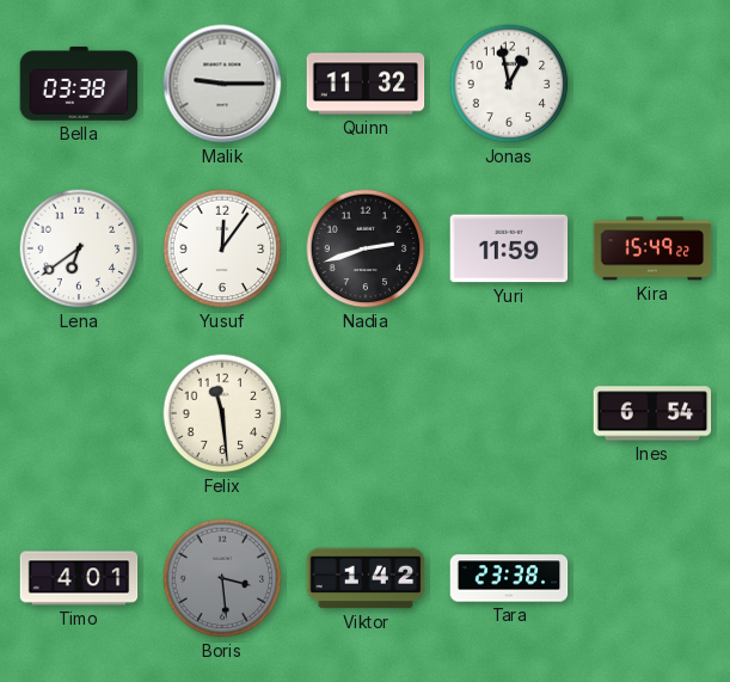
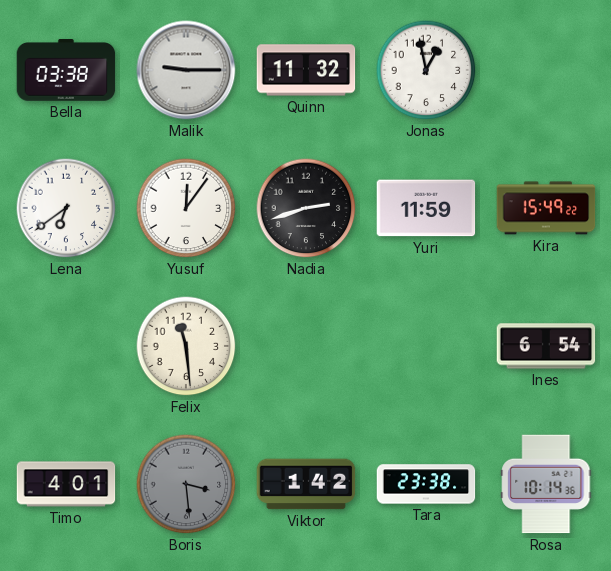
Rosa: none -> 10:14
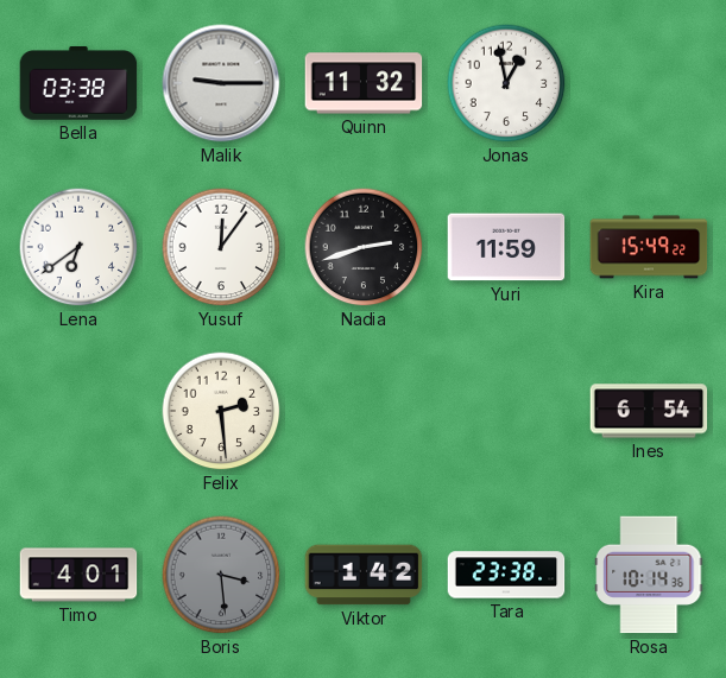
Felix: 11:29 -> 2:29
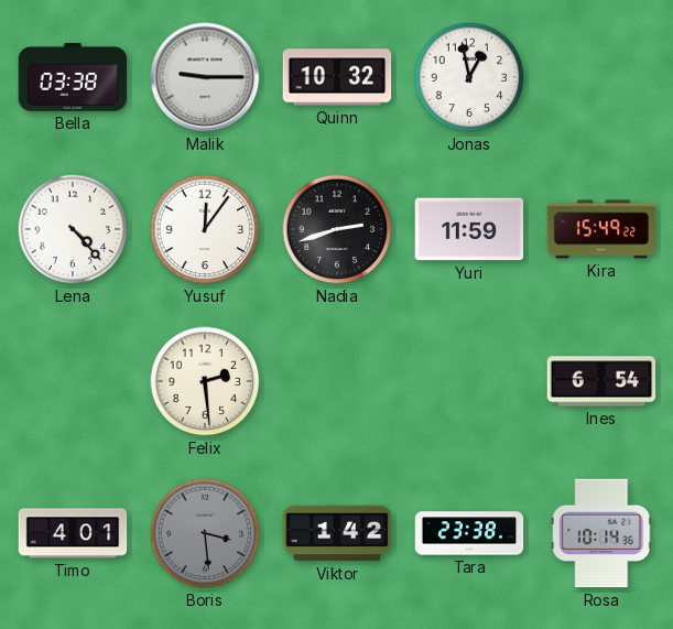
Quinn: 11:32 -> 10:32
Lena: 6:39 -> 4:23
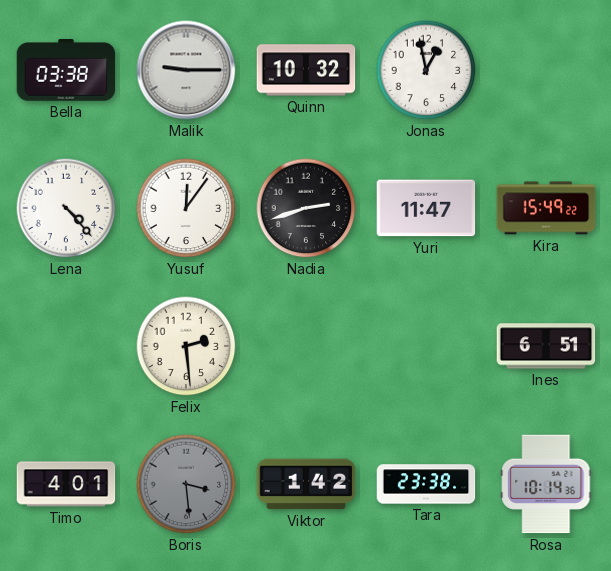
Yuri: 11:59 -> 11:47
Ines: 6:54 -> 6:51
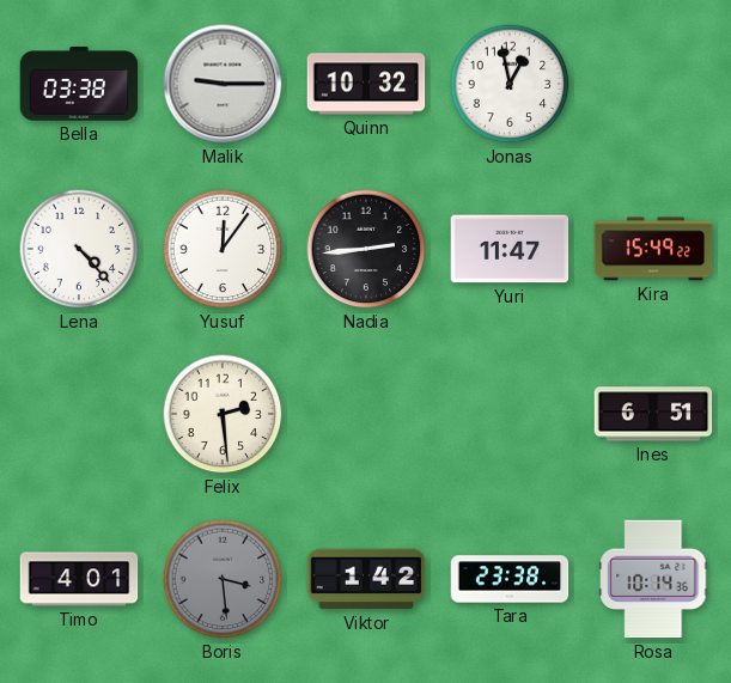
Nadia: 2:42 -> 2:44
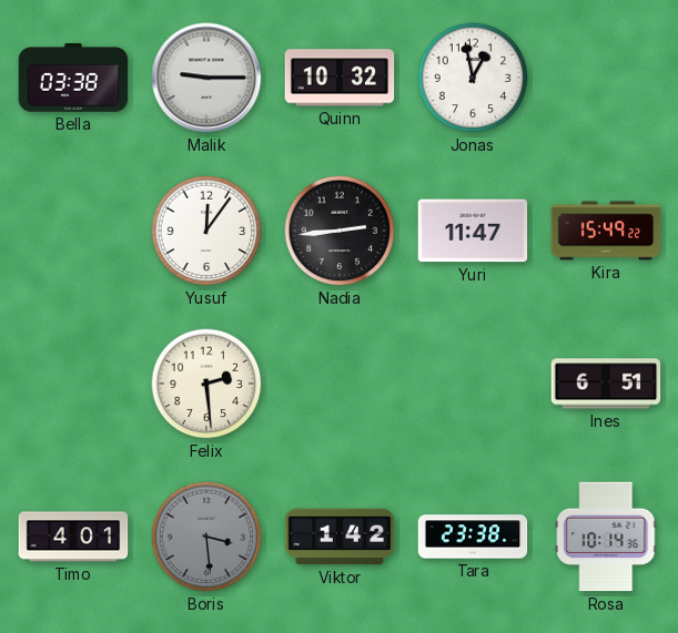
Lena: 4:23 -> none
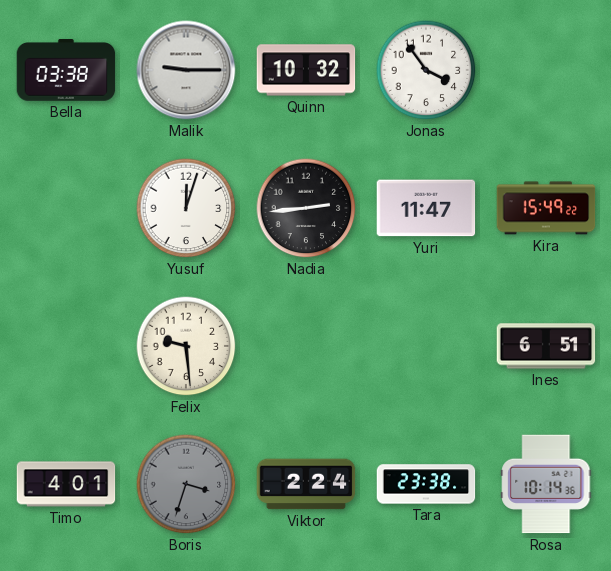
Jonas: 12:58 -> 3:54
Yusuf: 12:06 -> 12:03
Felix: 2:29 -> 9:29
Boris: 3:29 -> 3:33
Viktor: 1:42 -> 2:24
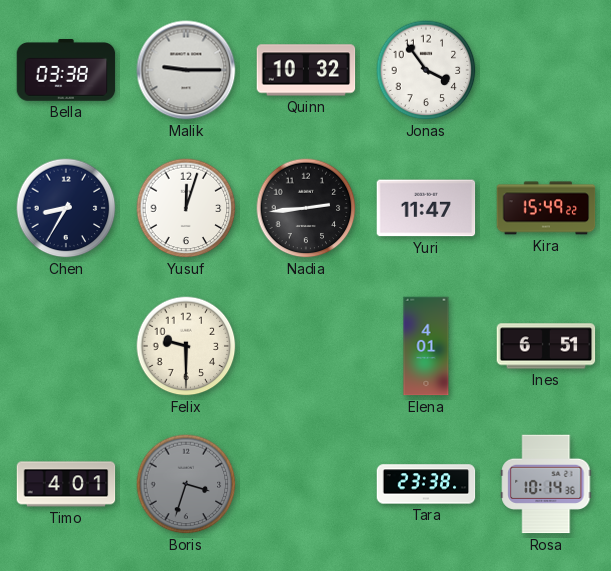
Chen: none -> 8:35
Felix: 9:29 -> 9:30
Elena: none -> 4:01
Viktor: 2:24 -> none
